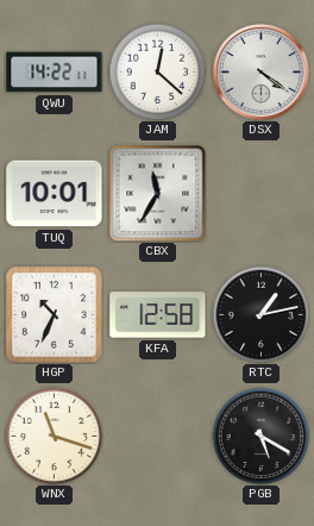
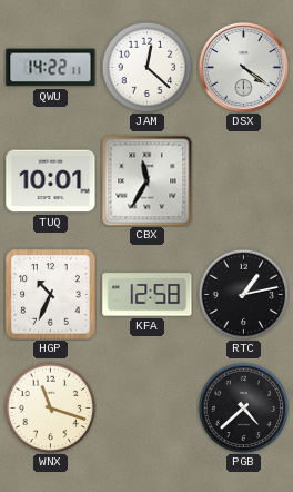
PGB: 5:20 -> 4:38
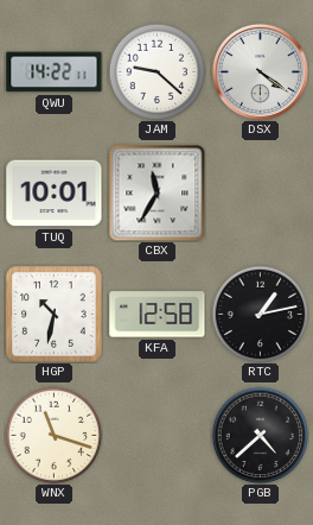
JAM: 12:22 -> 9:22
HGP: 10:34 -> 10:32
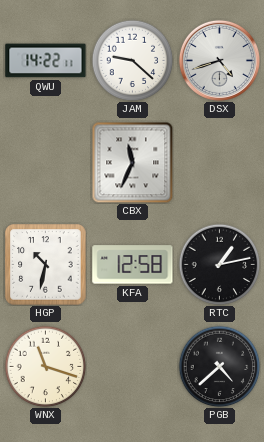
DSX: 4:21 -> 4:42
TUQ: 10:01 -> none
CBX: 11:35 -> 11:34
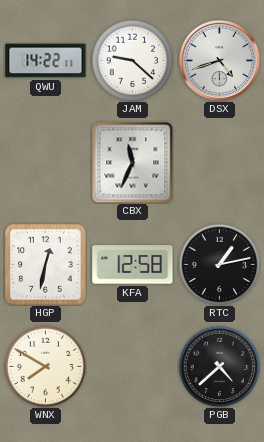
HGP: 10:32 -> 12:32
WNX: 11:18 -> 7:50
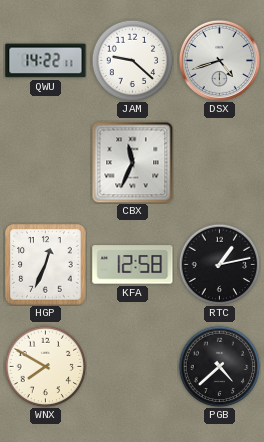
HGP: 12:32 -> 12:34
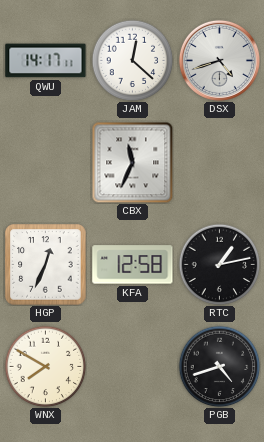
QWU: 14:22 -> 14:17
JAM: 9:22 -> 12:22
PGB: 4:38 -> 4:42
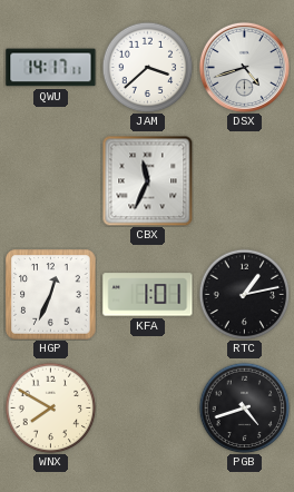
JAM: 12:22 -> 3:38
KFA: 12:58 -> 1:01
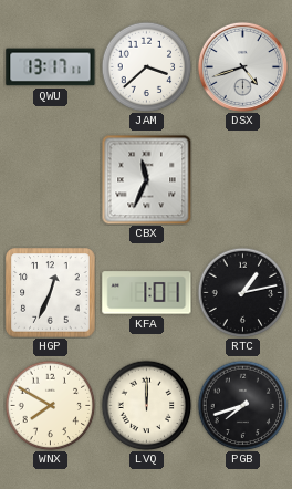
QWU: 14:17 -> 13:17
LVQ: none -> 12:00
PGB: 4:42 -> 7:42
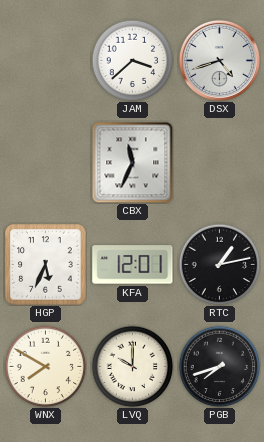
QWU: 13:17 -> none
HGP: 12:34 -> 5:34
KFA: 1:01 -> 12:01
LVQ: 12:00 -> 10:00
